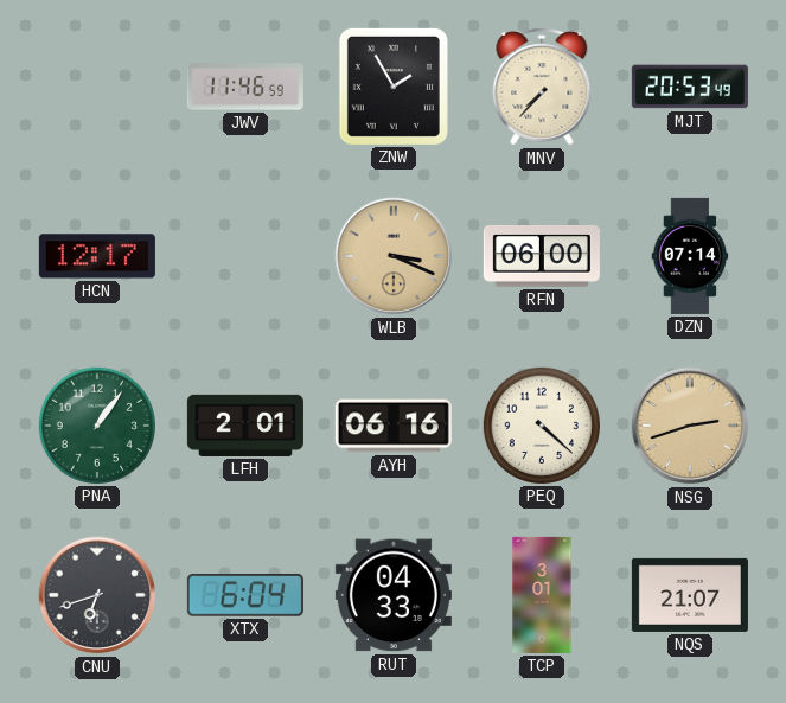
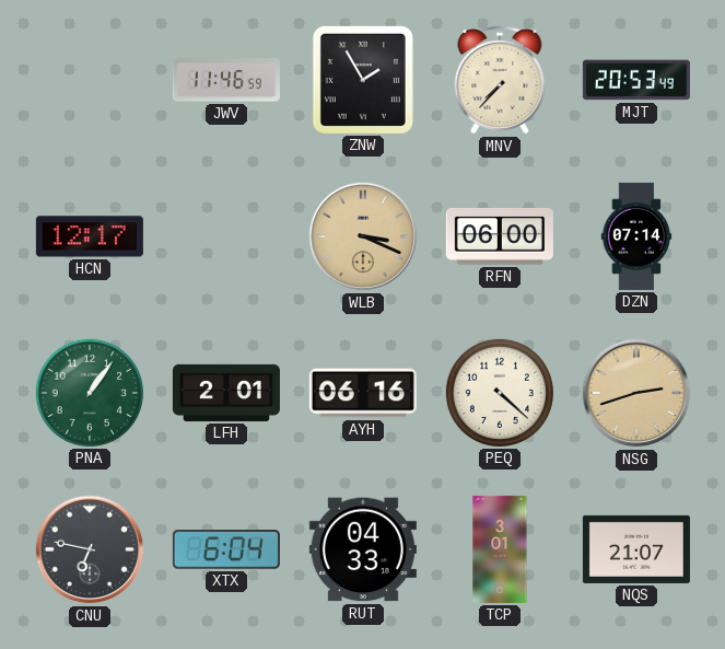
CNU: 6:42 -> 6:47
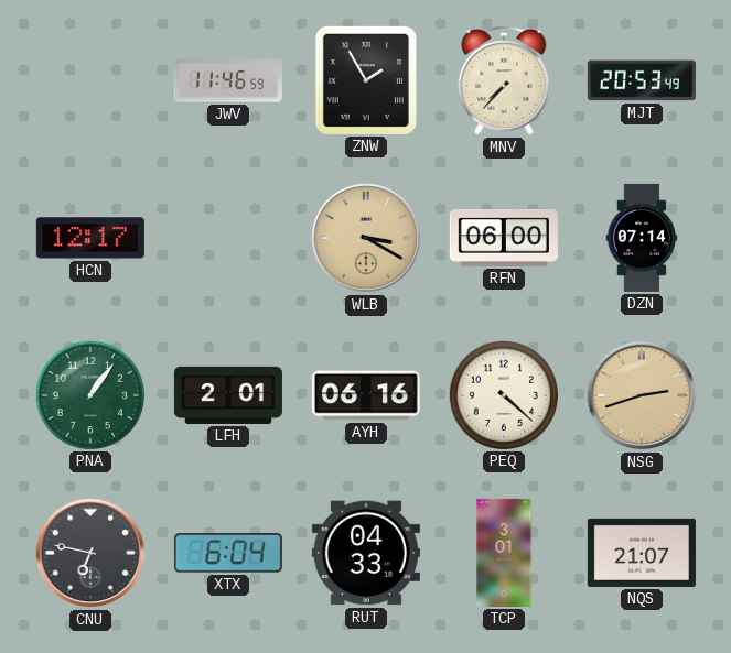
WLB: 3:19 -> 3:20
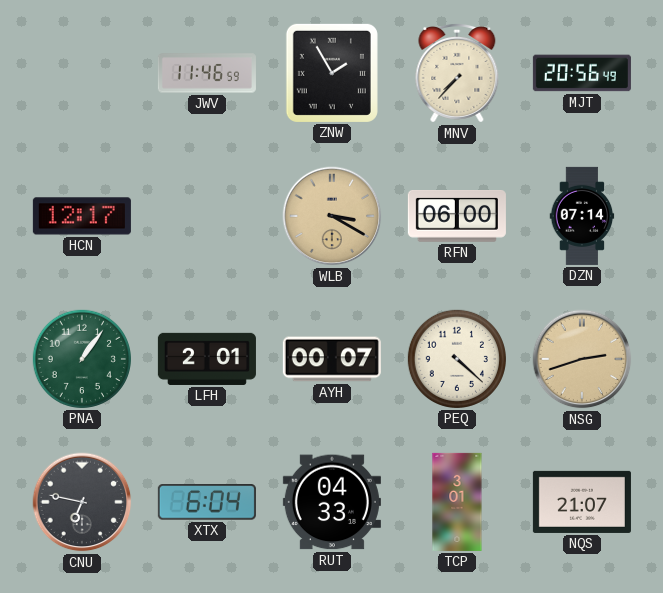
MJT: 20:53 -> 20:56
AYH: 06:16 -> 00:07
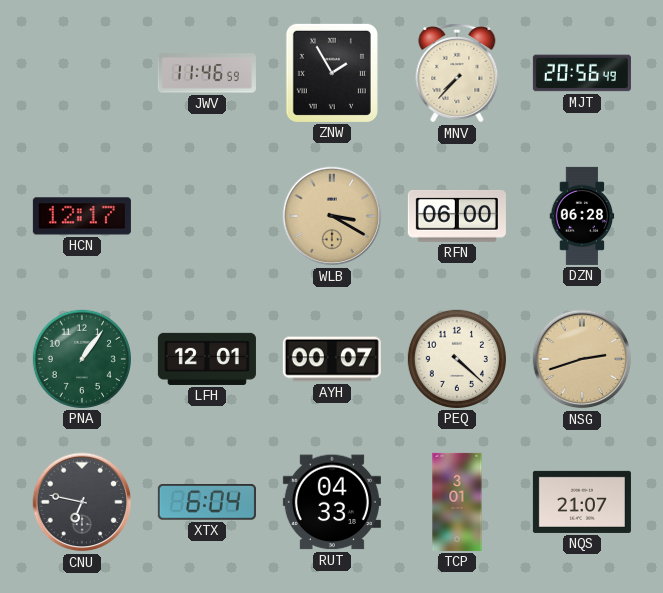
DZN: 07:14 -> 06:28
LFH: 2:01 -> 12:01
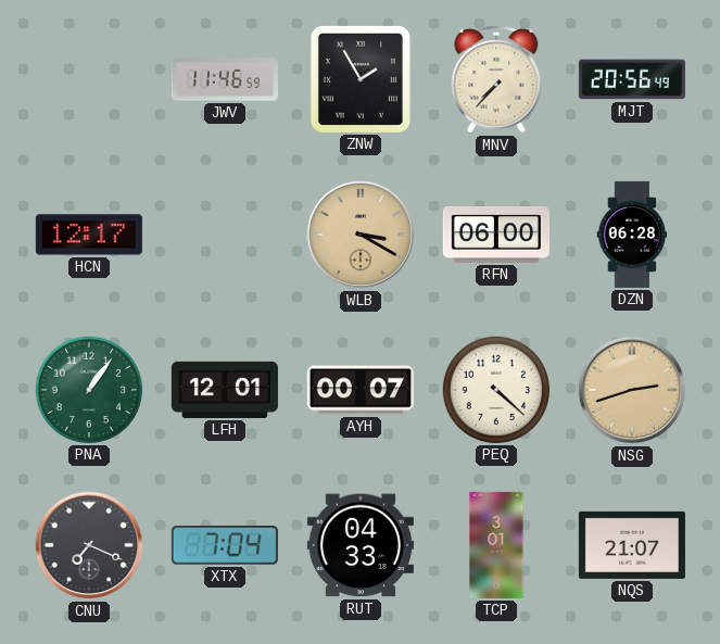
CNU: 6:47 -> 7:19
XTX: 6:04 -> 7:04
